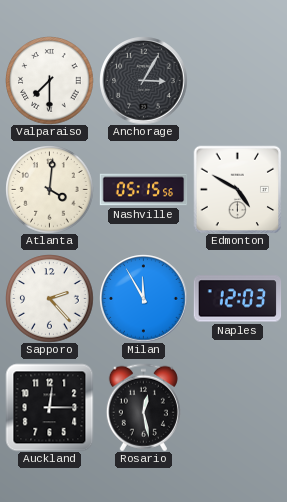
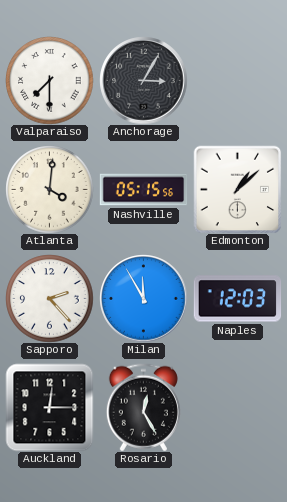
Edmonton: 4:50 -> 1:08
Rosario: 12:28 -> 12:25
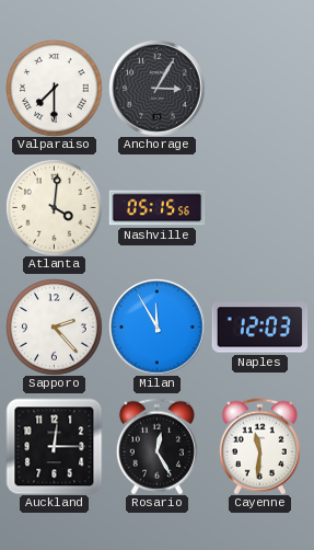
Edmonton: 1:08 -> none
Cayenne: none -> 11:31
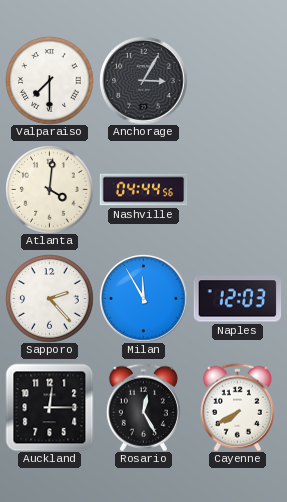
Nashville: 05:15 -> 04:44
Cayenne: 11:31 -> 7:40
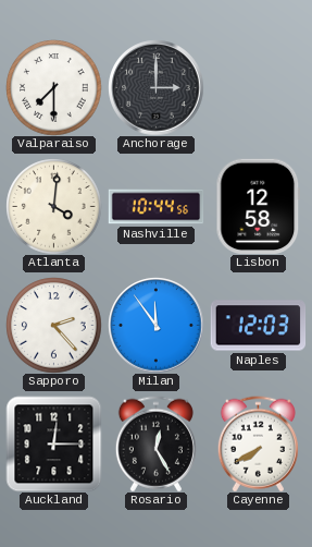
Anchorage: 3:05 -> 3:00
Nashville: 04:44 -> 10:44
Lisbon: none -> 12:58
Milan: 11:55 -> 11:54
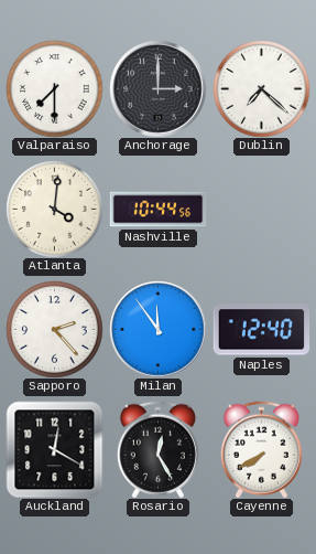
Dublin: none -> 7:22
Lisbon: 12:58 -> none
Naples: 12:03 -> 12:40
Auckland: 12:15 -> 12:20
